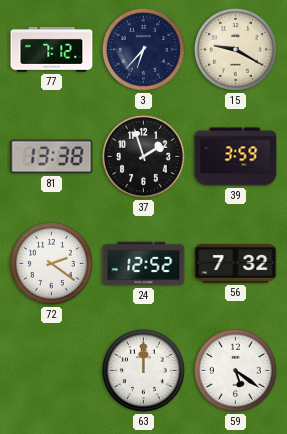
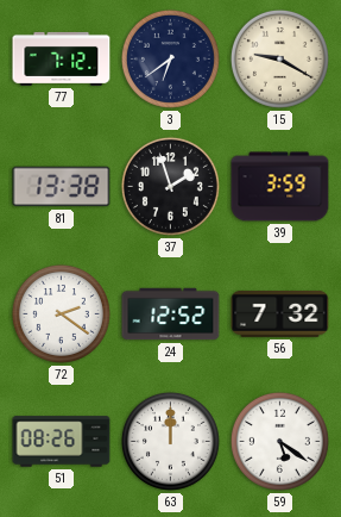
3: 6:37 -> 6:39
51: none -> 08:26
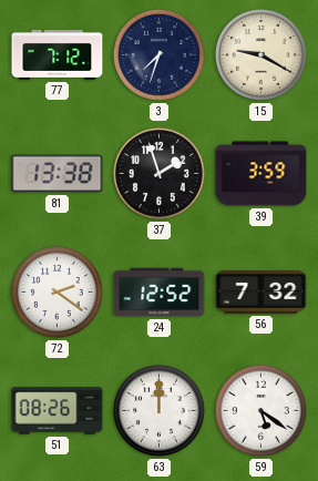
3: 6:39 -> 7:33
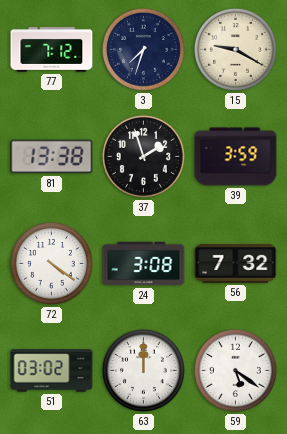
72: 2:21 -> 4:21
24: 12:52 -> 3:08
51: 08:26 -> 03:02
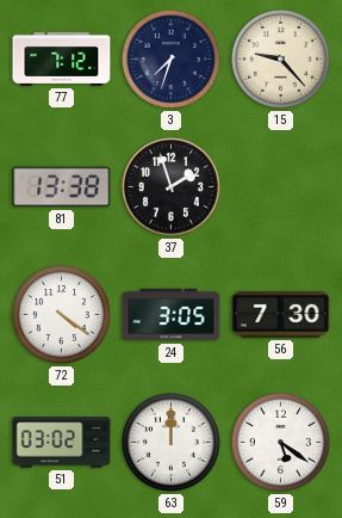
15: 9:20 -> 9:23
39: 3:59 -> none
24: 3:08 -> 3:05
56: 7:32 -> 7:30
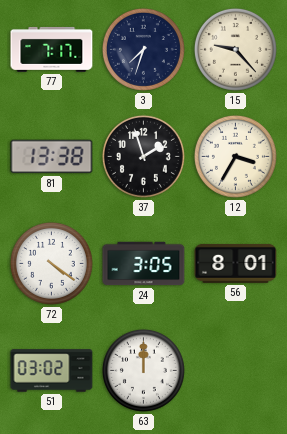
77: 7:12 -> 7:17
12: none -> 3:35
56: 7:30 -> 8:01
59: 5:21 -> none
